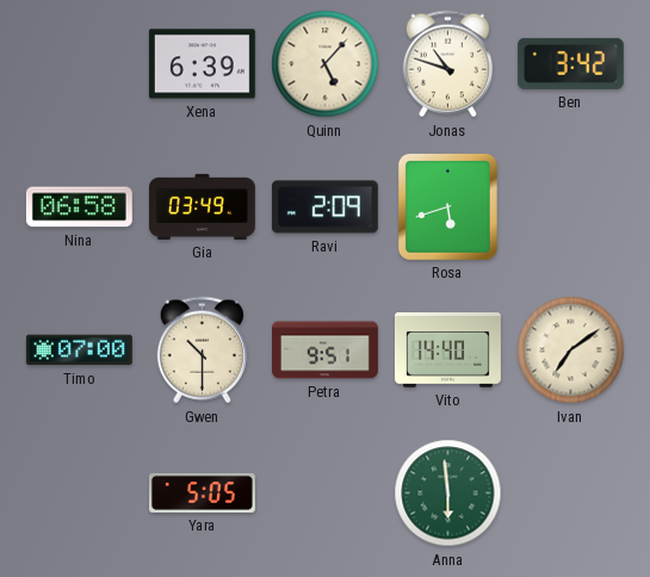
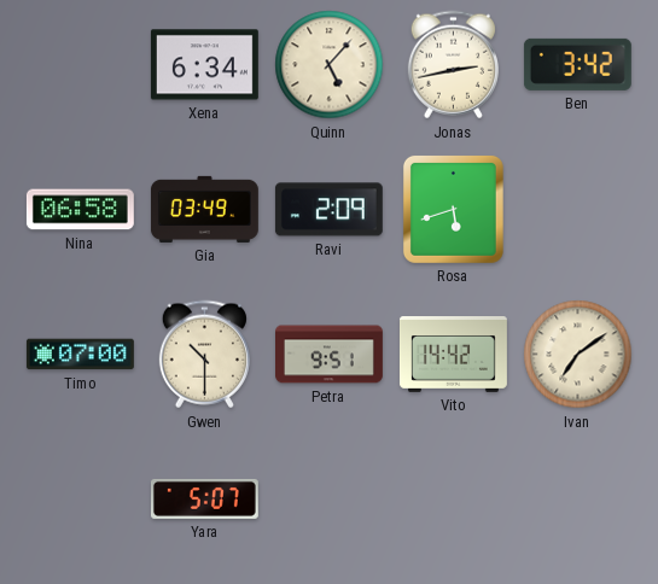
Xena: 6:39 -> 6:34
Jonas: 10:48 -> 2:43
Vito: 14:40 -> 14:42
Yara: 5:05 -> 5:07
Anna: 5:59 -> none
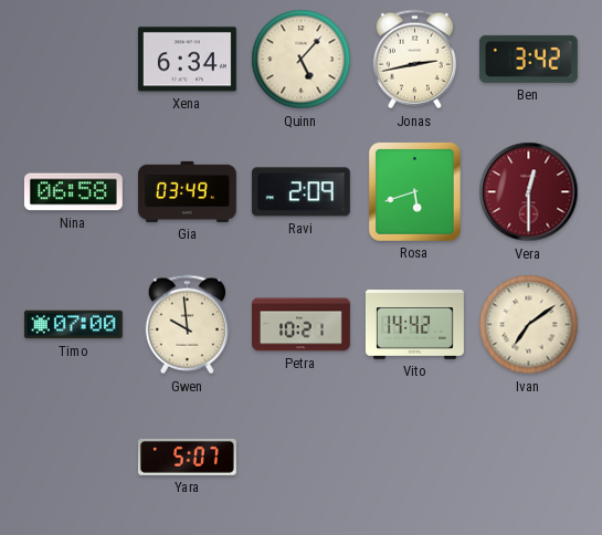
Vera: none -> 12:30
Gwen: 10:30 -> 9:59
Petra: 9:51 -> 10:21
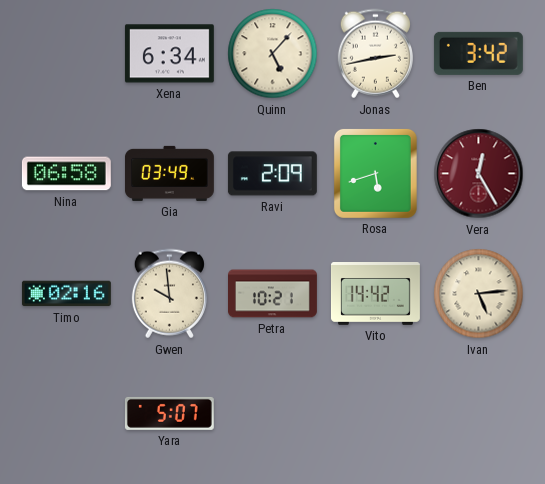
Vera: 12:30 -> 12:25
Timo: 07:00 -> 02:16
Ivan: 7:09 -> 5:14
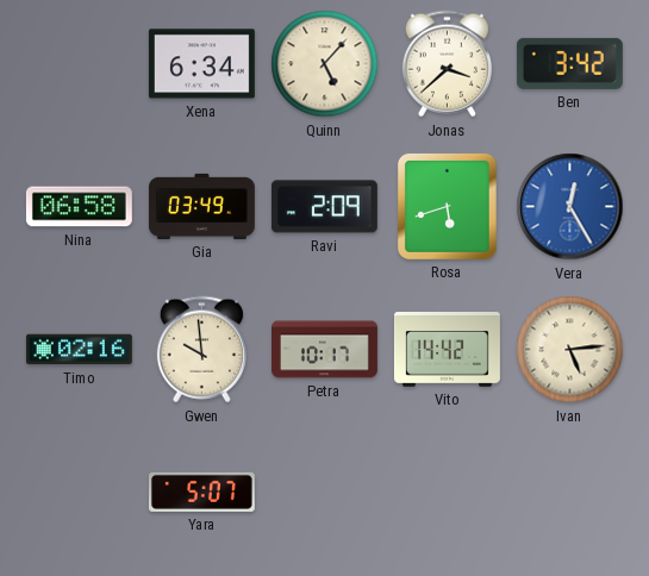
Jonas: 2:43 -> 3:38
Vera dial: burgundy -> blue
Petra: 10:21 -> 10:17
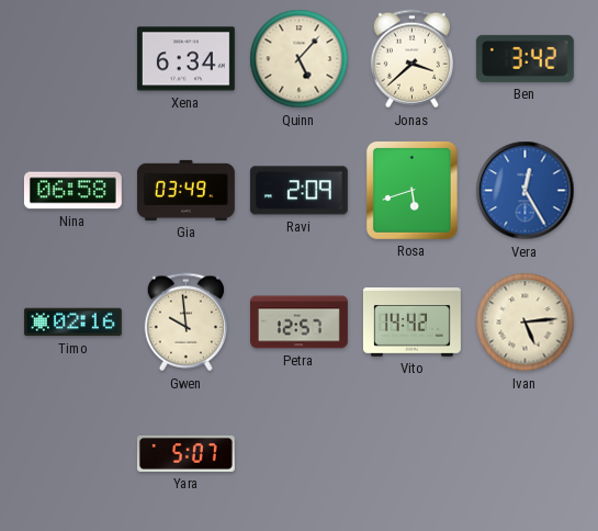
Petra: 10:17 -> 12:57
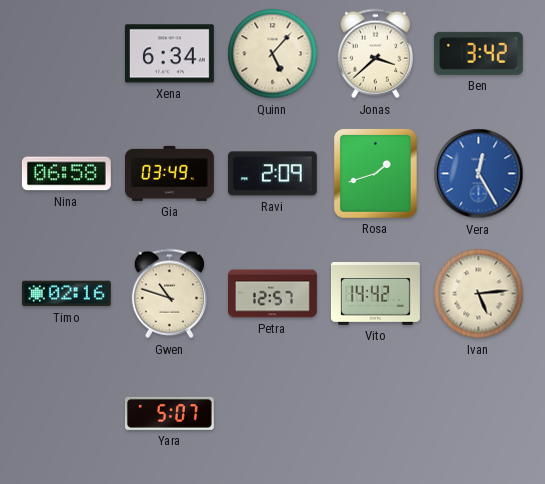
Rosa: 5:42 -> 1:42
Gwen: 9:59 -> 10:48
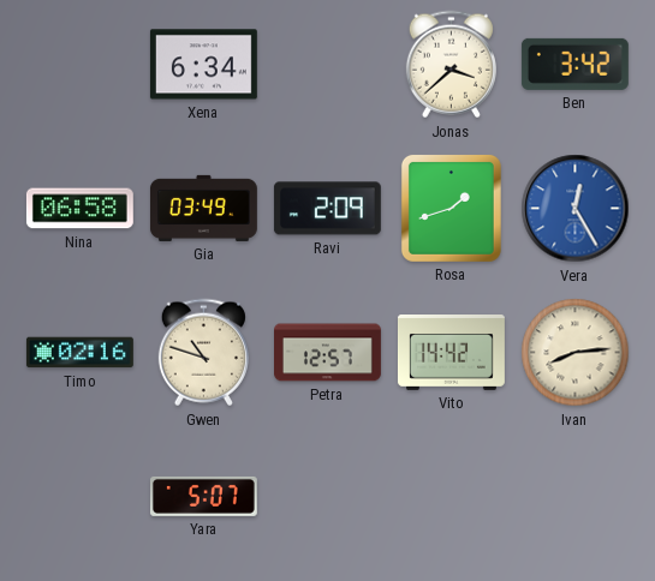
Quinn: 5:07 -> none
Ivan: 5:14 -> 8:14
